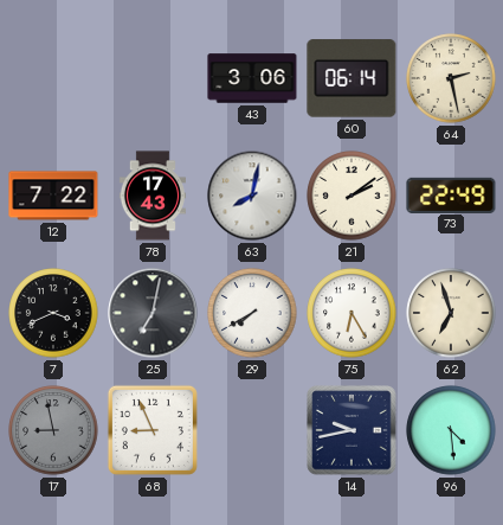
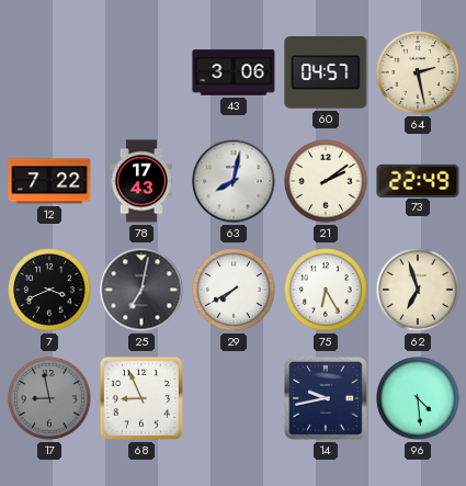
60: 06:14 -> 04:57
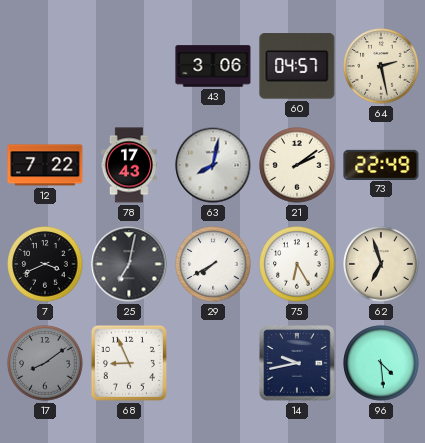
17: 8:58 -> 8:09
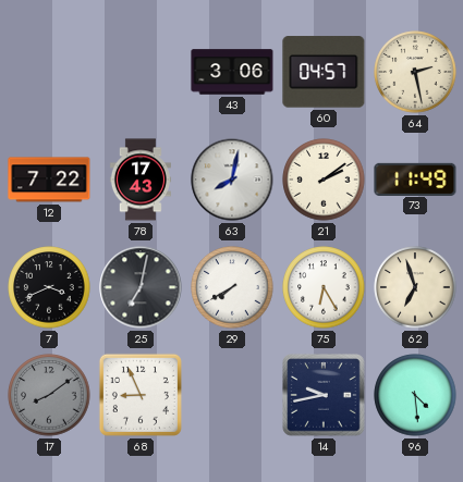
73: 22:49 -> 11:49
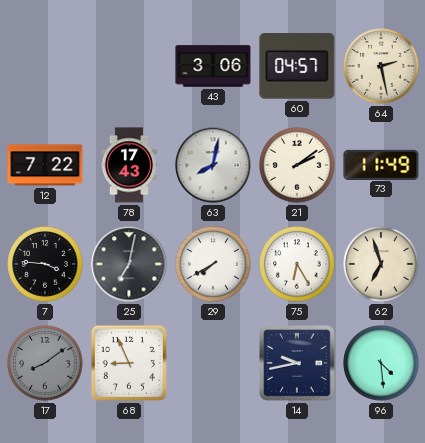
7: 3:41 -> 3:46
